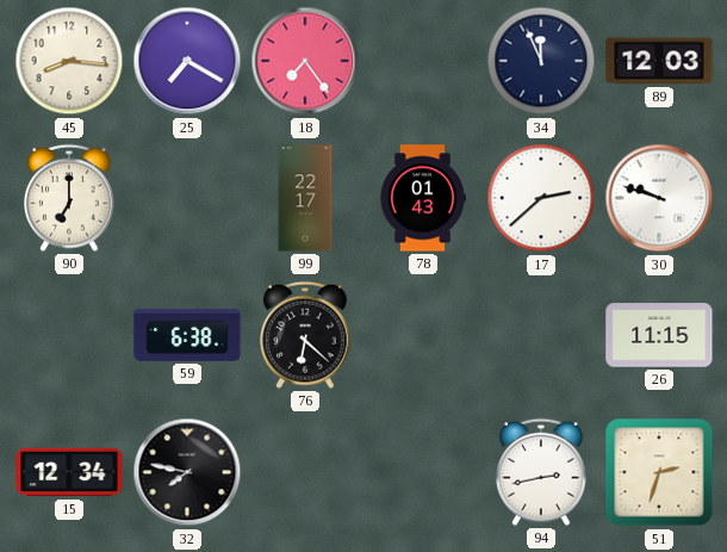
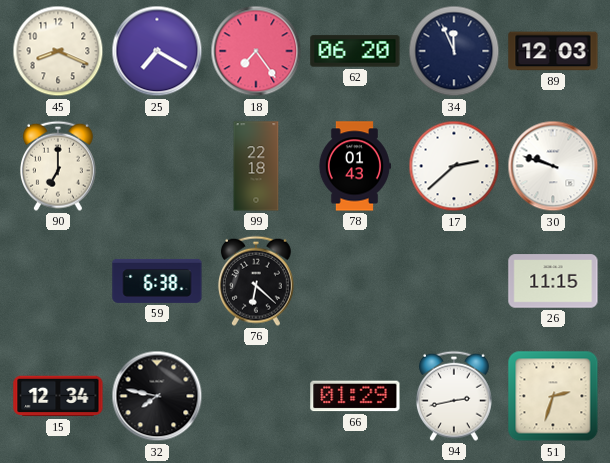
45: 8:16 -> 8:19
62: none -> 06:20
99: 22:17 -> 22:18
66: none -> 01:29
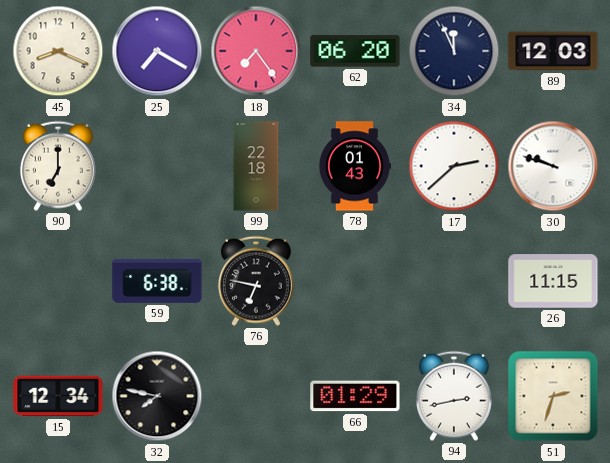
76: 6:22 -> 6:47
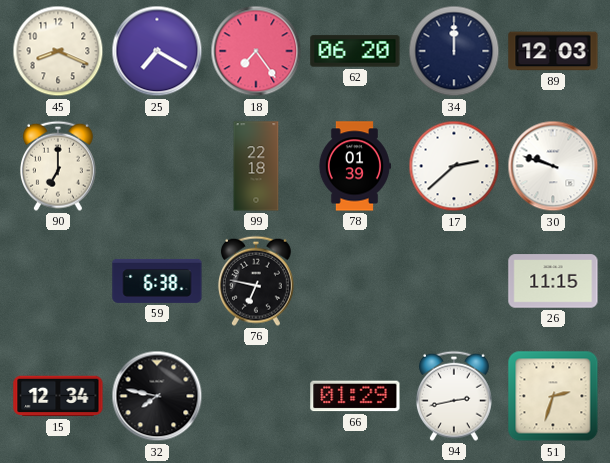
34: 11:56 -> 12:00
78: 01:43 -> 01:39
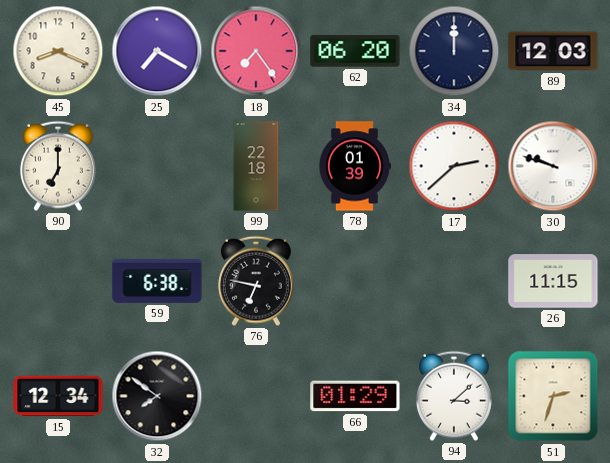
32: 7:47 -> 7:51
94: 2:43 -> 3:08
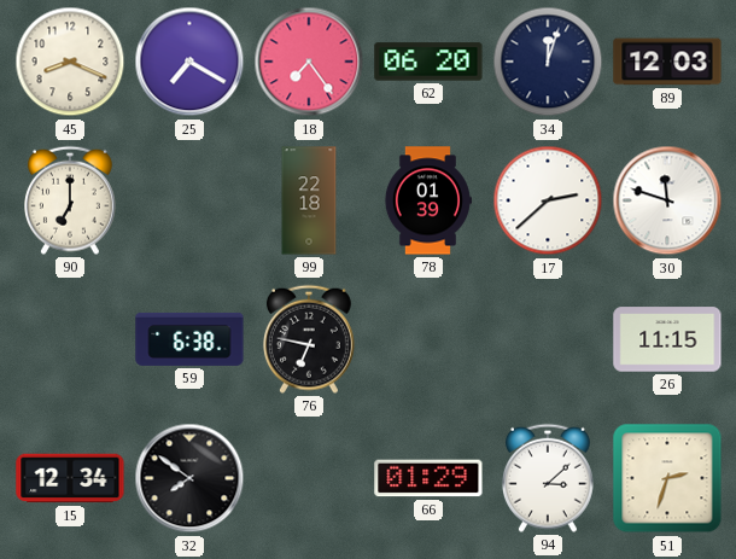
34: 12:00 -> 12:03
30: 9:48 -> 11:48
